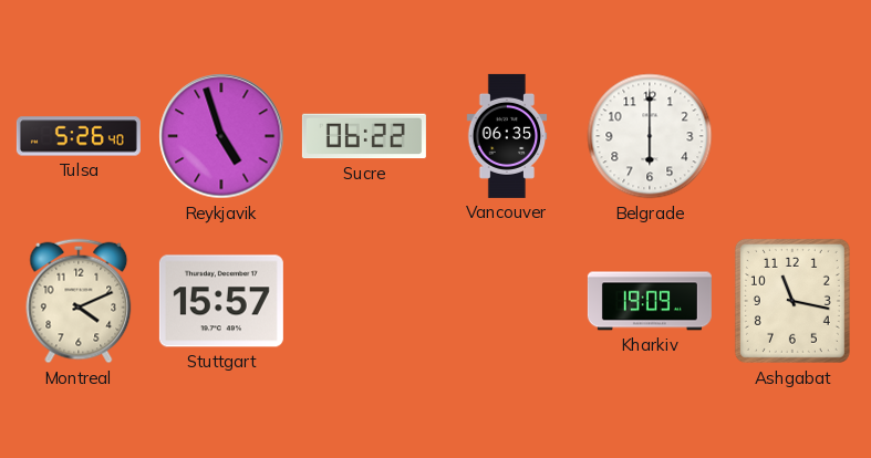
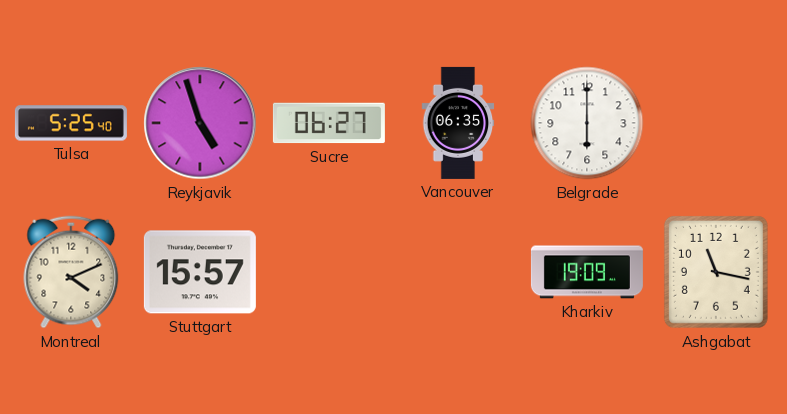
Tulsa: 5:26 -> 5:25
Sucre: 06:22 -> 06:27
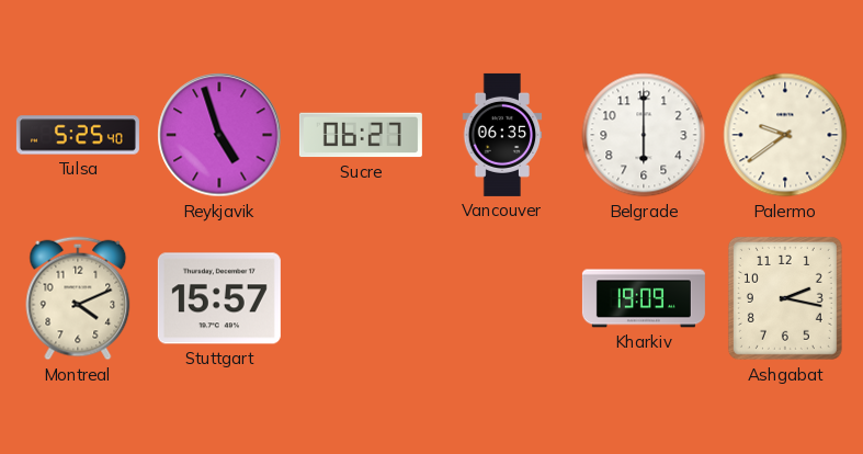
Palermo: none -> 9:39
Ashgabat: 11:17 -> 2:17
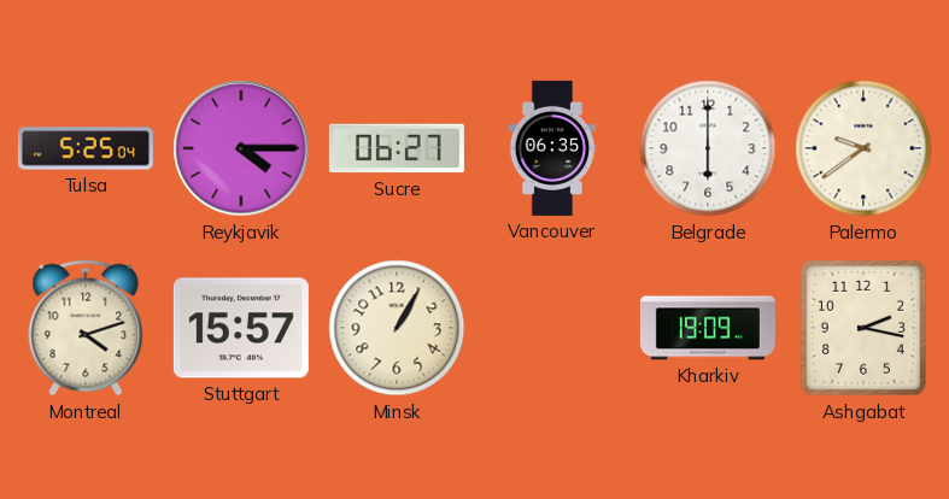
Tulsa: 5:25:40 -> 5:25:04
Reykjavik: 4:57 -> 4:15
Montreal: 4:11 -> 4:12
Minsk: none -> 1:05
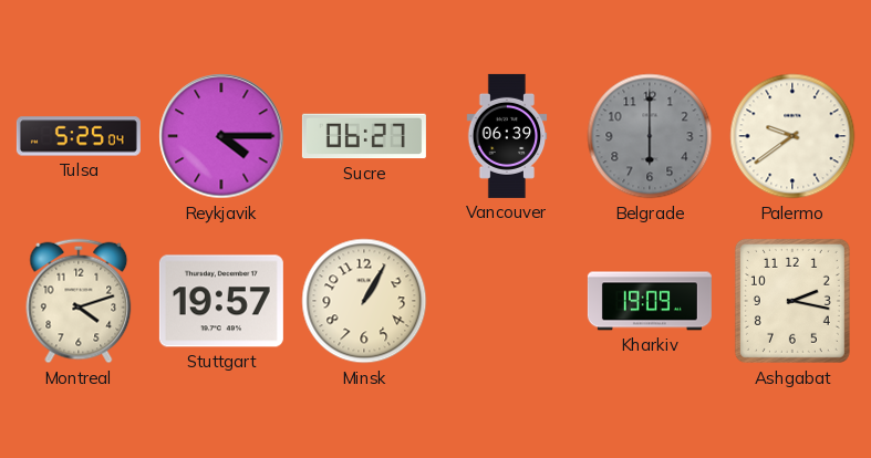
Vancouver: 06:35 -> 06:39
Belgrade dial: white -> grey
Stuttgart: 15:57 -> 19:57
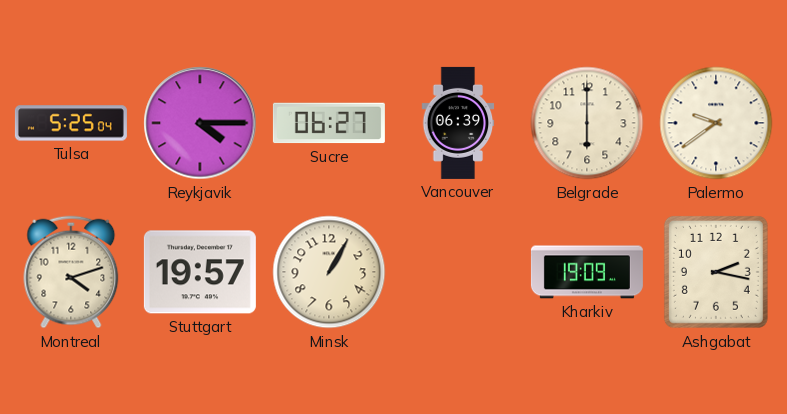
Belgrade dial: grey -> cream
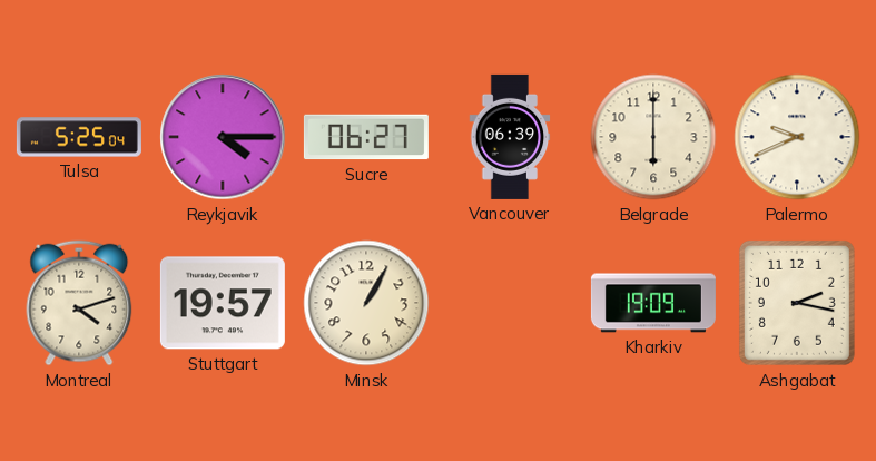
Palermo: 9:39 -> 9:41
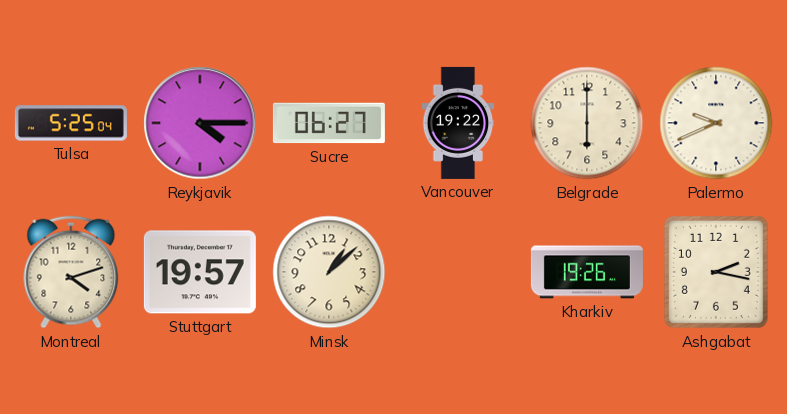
Vancouver: 06:39 -> 19:22
Minsk: 1:05 -> 1:08
Kharkiv: 19:09 -> 19:26
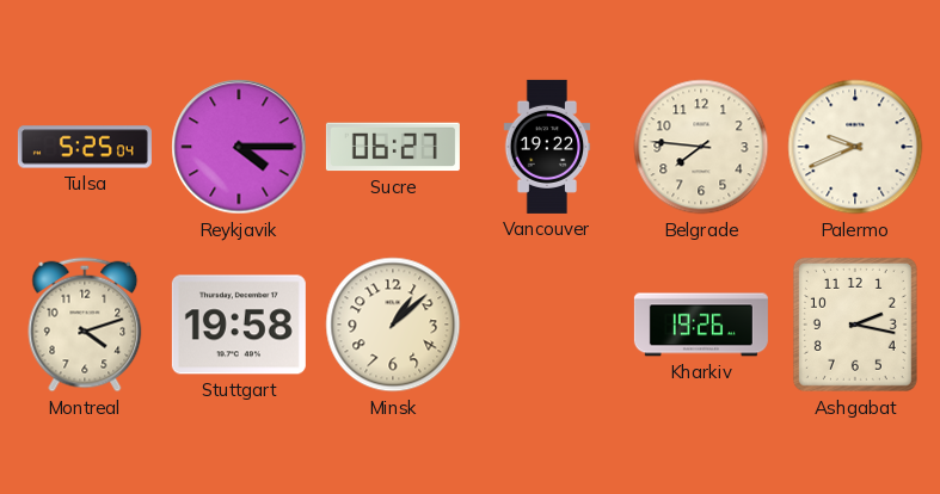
Belgrade: 6:00 -> 7:46
Stuttgart: 19:57 -> 19:58
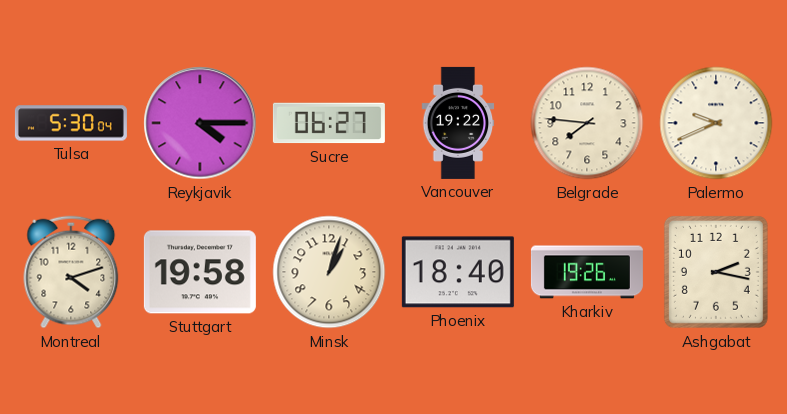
Tulsa: 5:25 -> 5:30
Minsk: 1:08 -> 1:03
Phoenix: none -> 18:40
